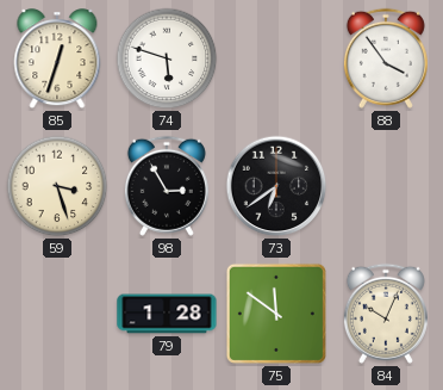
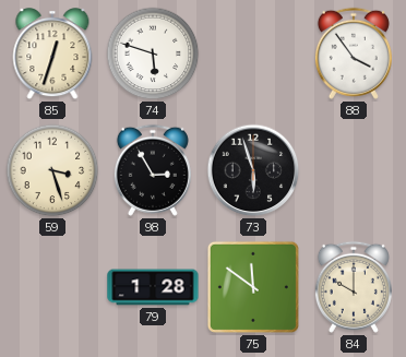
73: 6:39 -> 5:57
84: 10:04 -> 10:00
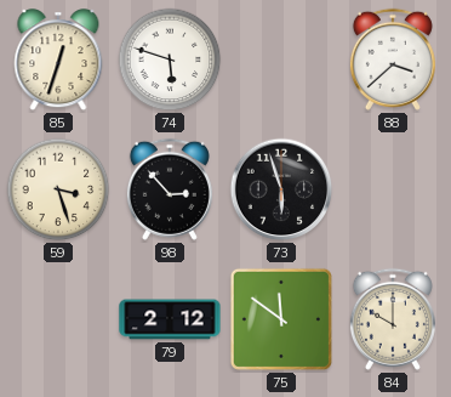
88: 3:54 -> 3:38
98: 2:55 -> 2:53
79: 1:28 -> 2:12
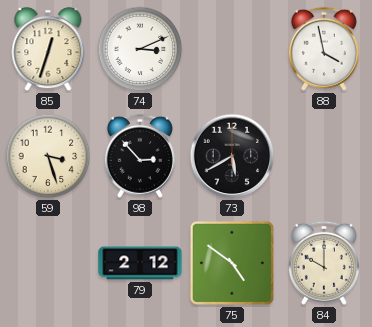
74: 5:48 -> 3:11
88: 3:38 -> 3:58
73: 5:57 -> 5:40
75: 11:51 -> 4:51
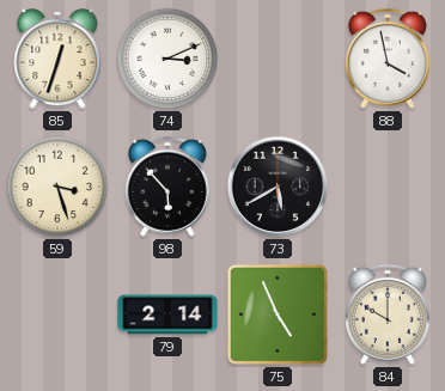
98: 2:53 -> 5:53
79: 2:12 -> 2:14
75: 4:51 -> 4:56
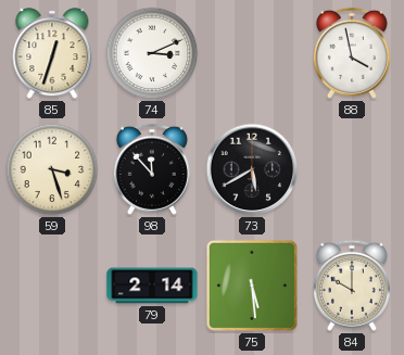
98: 5:53 -> 11:53
75: 4:56 -> 5:29
